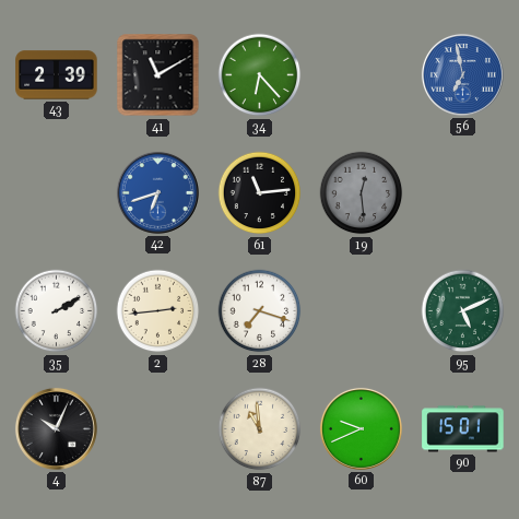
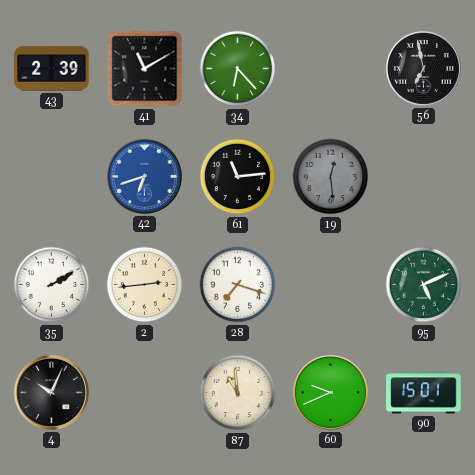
56 dial: blue -> black
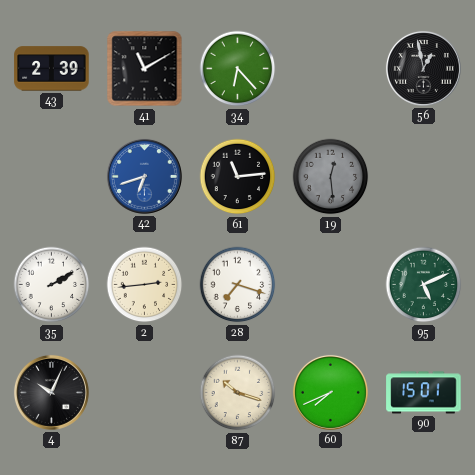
56: 6:58 -> 12:58
87: 10:59 -> 10:18
60: 9:41 -> 7:41
